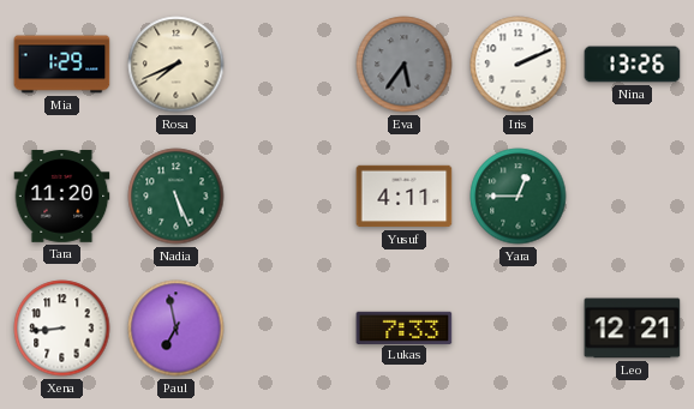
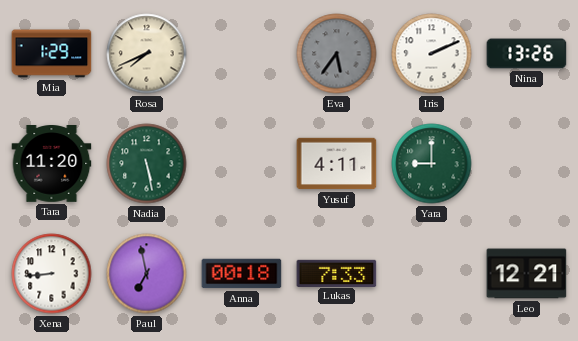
Nadia: 5:26 -> 5:28
Yara: 12:45 -> 9:00
Anna: none -> 00:18
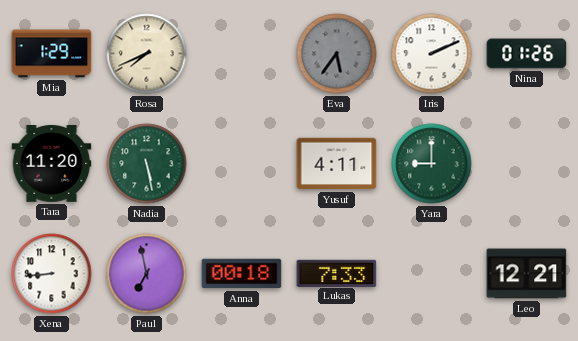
Nina: 13:26 -> 01:26
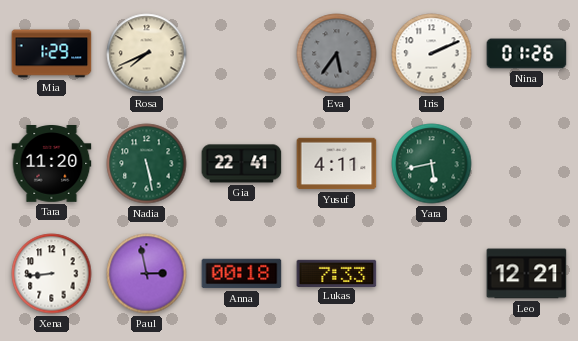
Gia: none -> 22:41
Yara: 9:00 -> 5:43
Paul: 6:58 -> 2:58
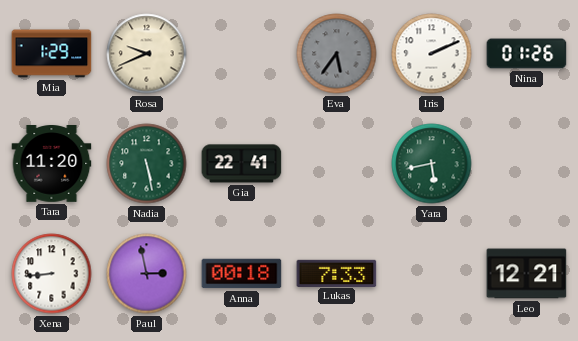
Rosa: 7:41 -> 9:41
Yusuf: 4:11 -> none
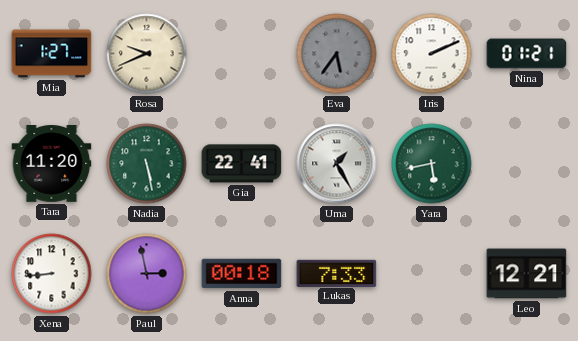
Mia: 1:29 -> 1:27
Nina: 01:26 -> 01:21
Uma: none -> 1:25
